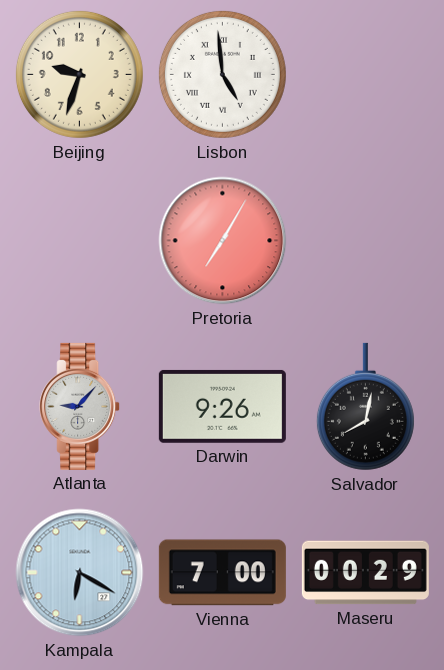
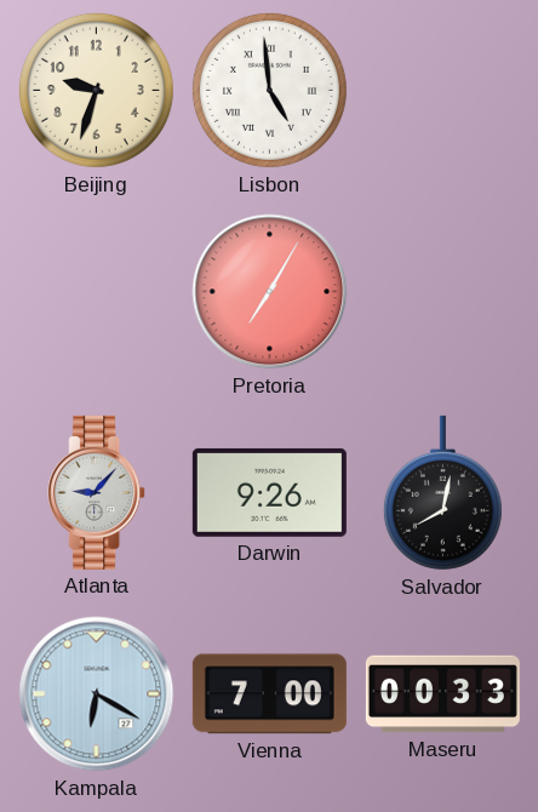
Maseru: 00:29 -> 00:33
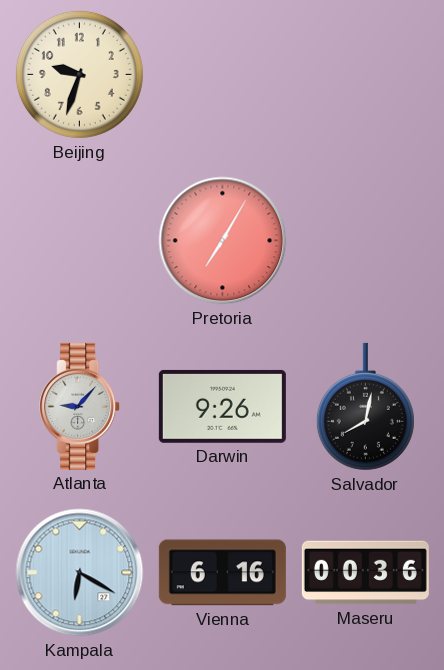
Lisbon: 4:59 -> none
Vienna: 7:00 -> 6:16
Maseru: 00:33 -> 00:36
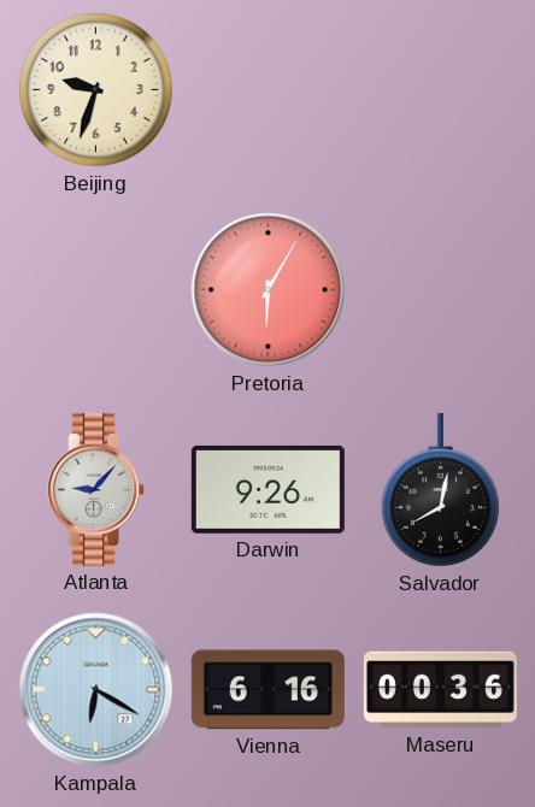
Pretoria: 7:05 -> 6:05
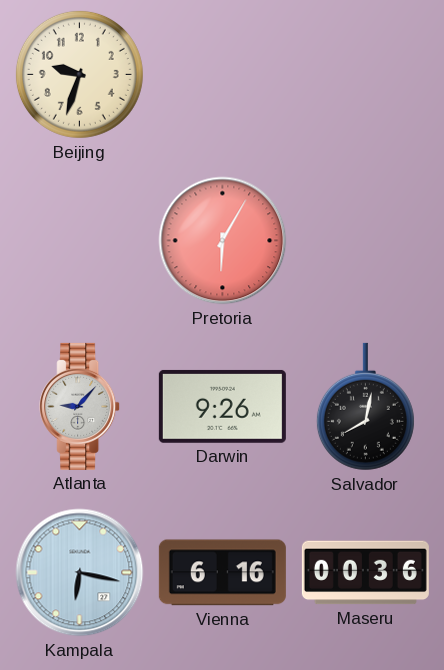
Kampala: 6:20 -> 6:17
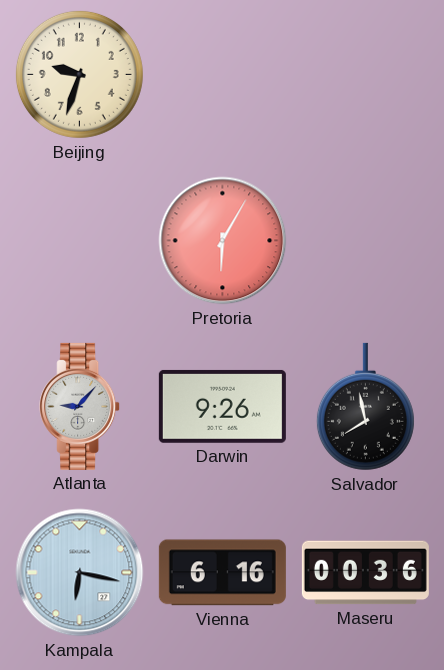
Salvador: 8:02 -> 7:58
